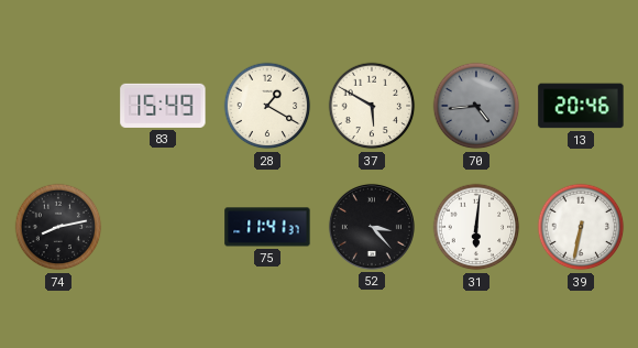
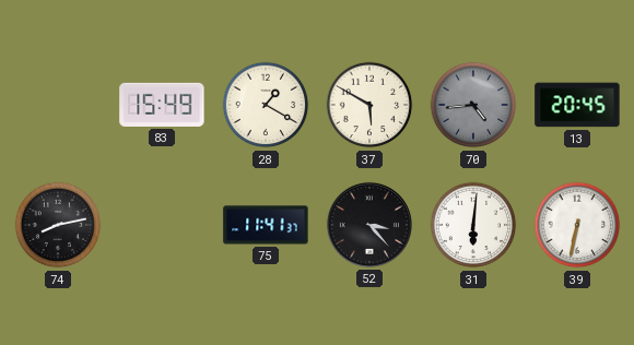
13: 20:46 -> 20:45
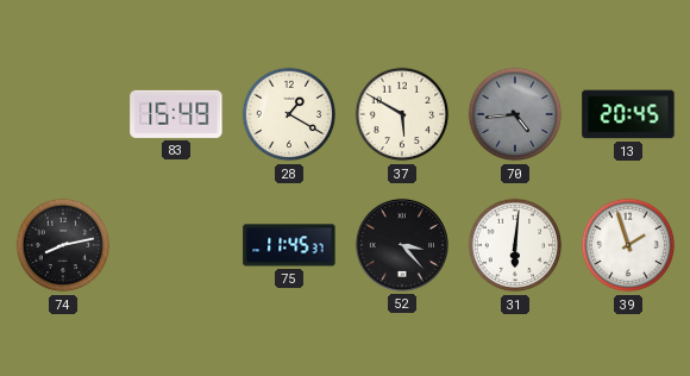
75: 11:41 -> 11:45
39: 6:32 -> 1:57
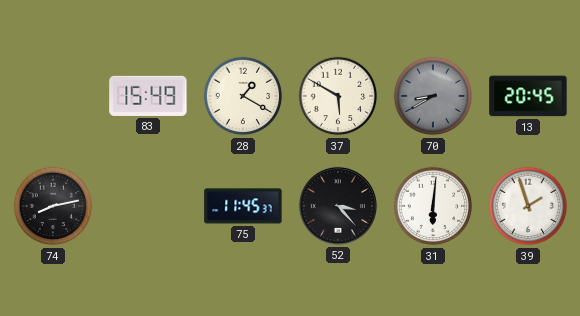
70: 4:44 -> 8:40
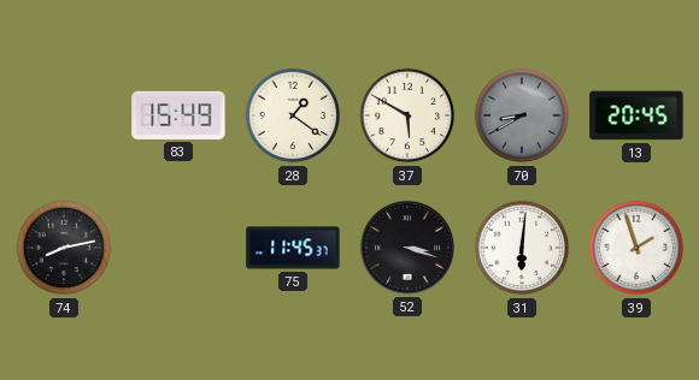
28: 1:20 -> 1:21
52: 3:23 -> 3:18
